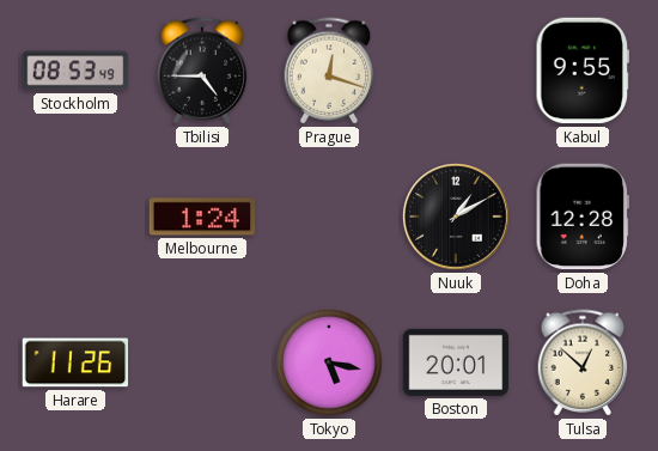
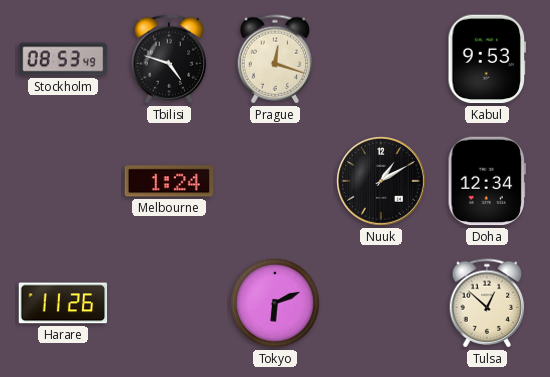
Tbilisi: 4:45 -> 4:48
Kabul: 9:55 -> 9:53
Doha: 12:28 -> 12:34
Tokyo: 5:17 -> 6:11
Boston: 20:01 -> none
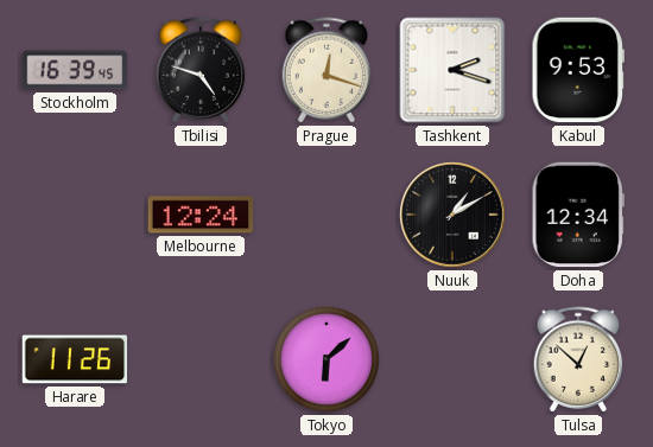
Stockholm: 08:53 -> 16:39
Tashkent: none -> 2:18
Melbourne: 1:24 -> 12:24
Tokyo: 6:11 -> 6:08
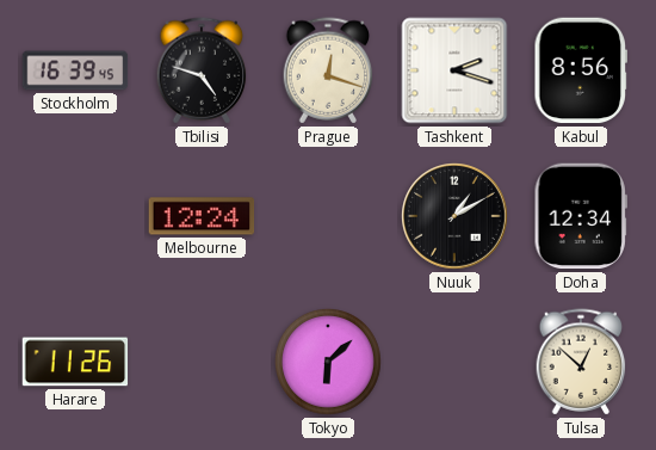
Kabul: 9:53 -> 8:56
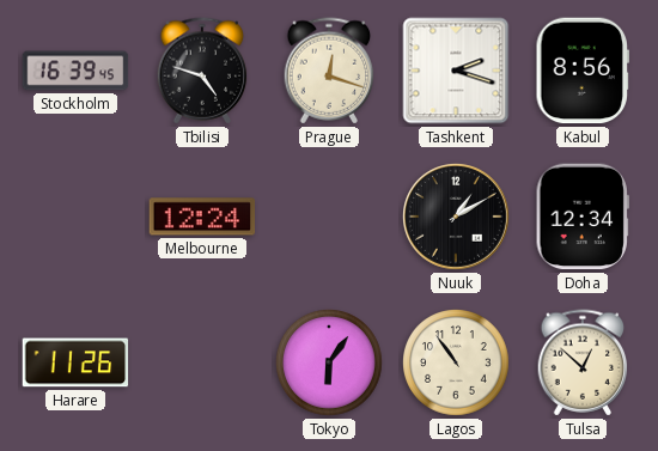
Tokyo: 6:08 -> 6:06
Lagos: none -> 10:54
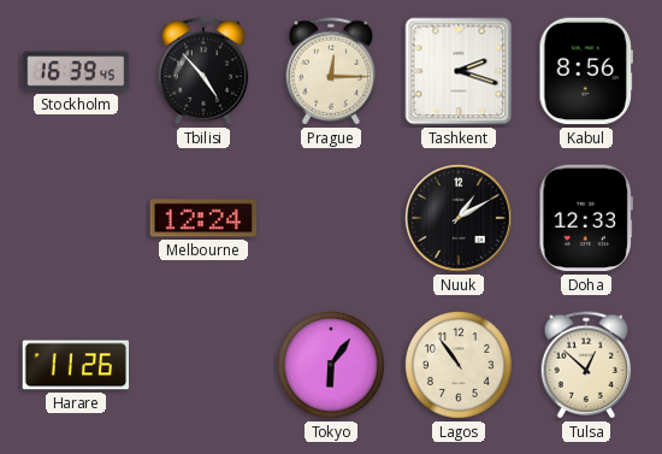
Tbilisi: 4:48 -> 4:53
Prague: 12:18 -> 12:15
Doha: 12:34 -> 12:33
